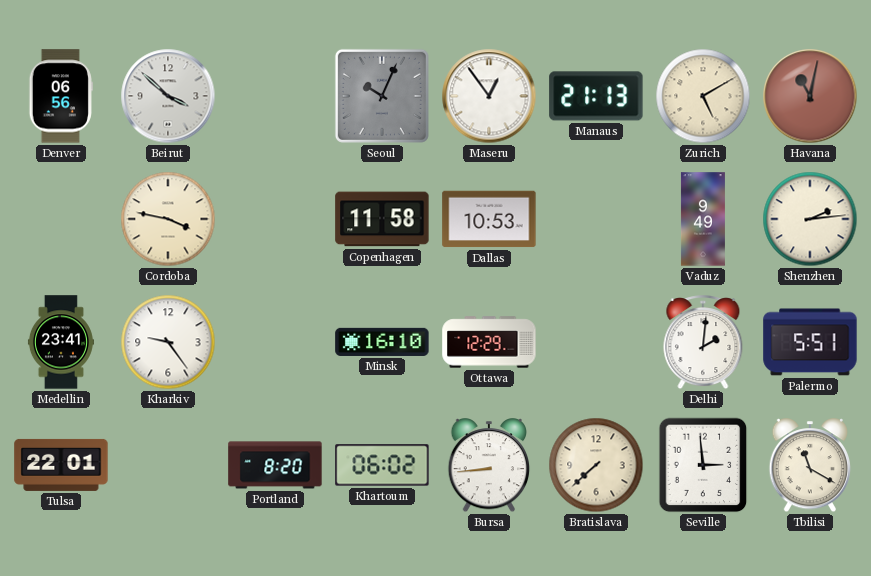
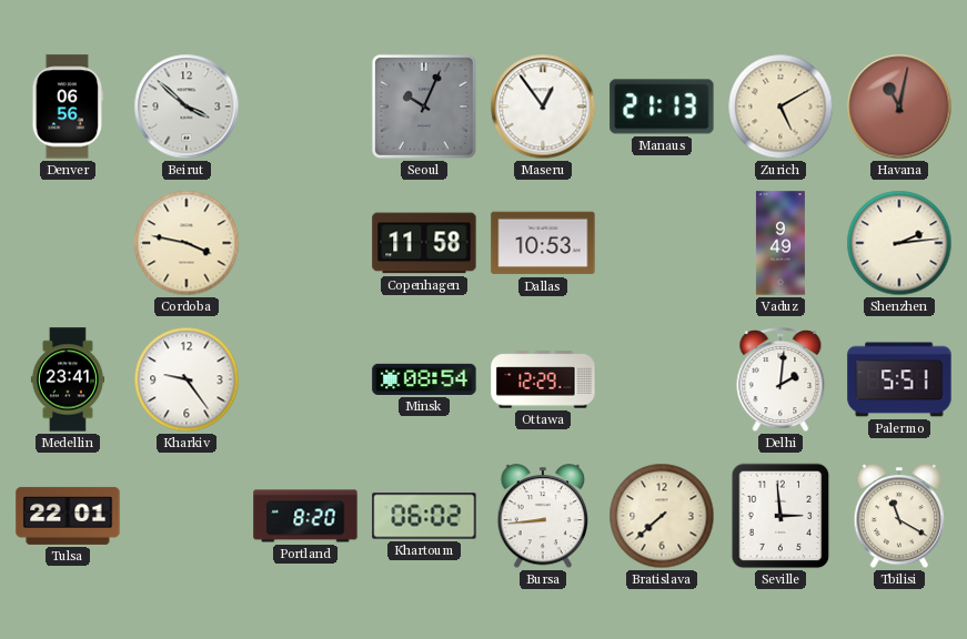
Minsk: 16:10 -> 08:54
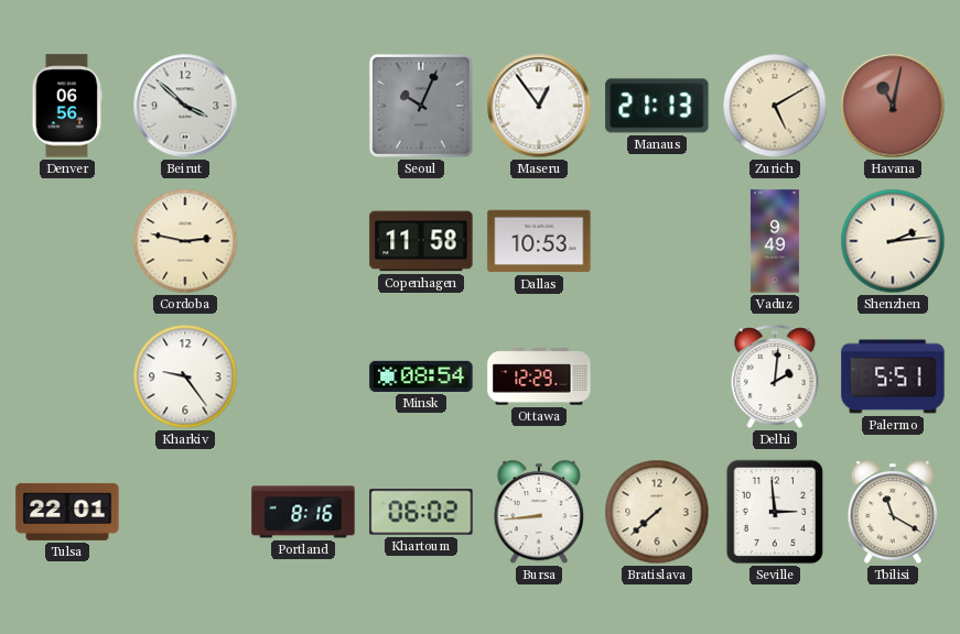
Cordoba: 3:47 -> 2:47
Medellin: 23:41 -> none
Portland: 8:20 -> 8:16
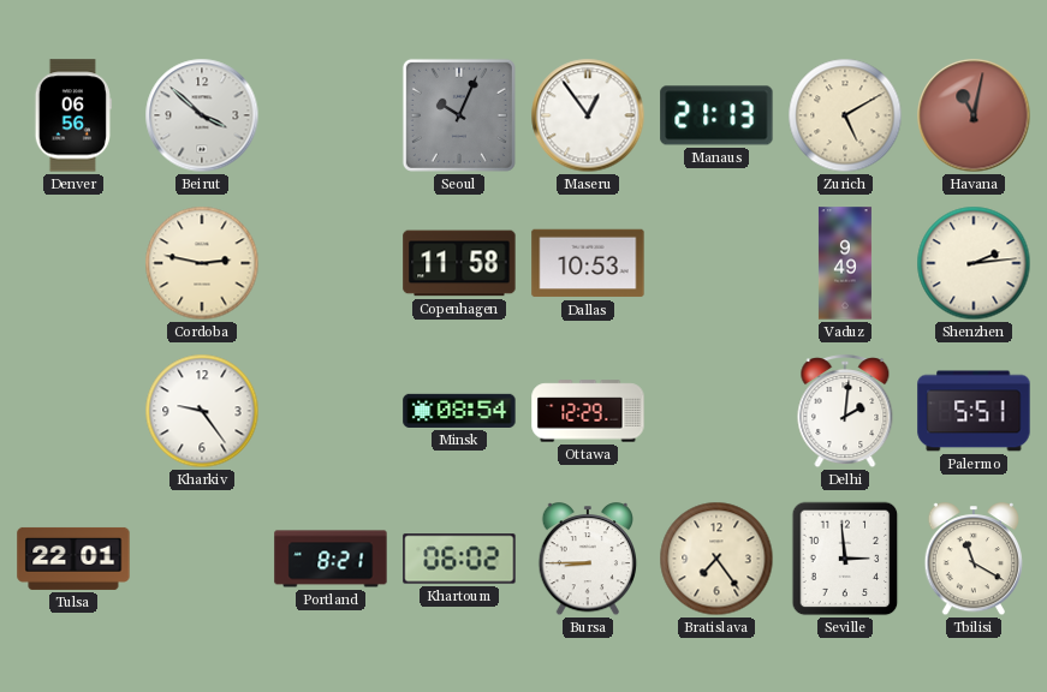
Portland: 8:16 -> 8:21
Bursa: 8:44 -> 8:45
Bratislava: 7:38 -> 7:24
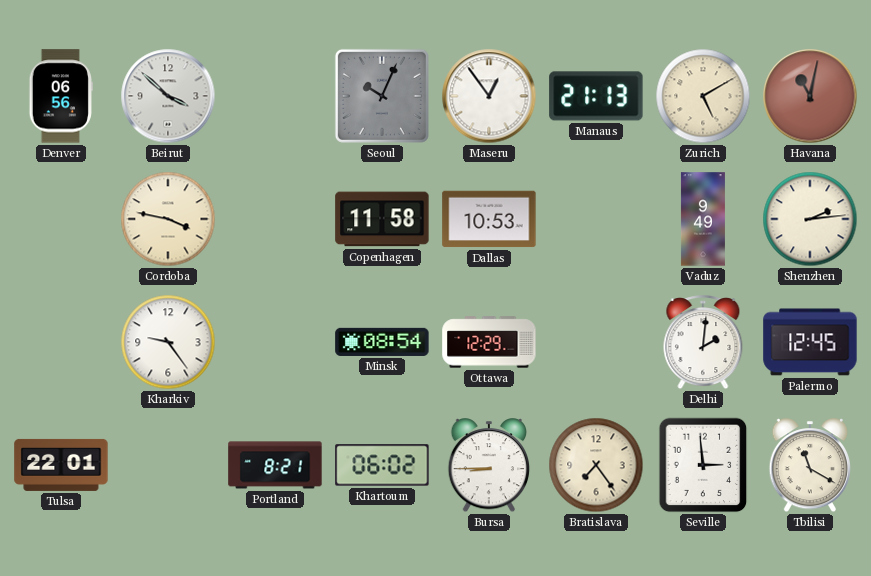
Cordoba: 2:47 -> 3:47
Palermo: 5:51 -> 12:45
